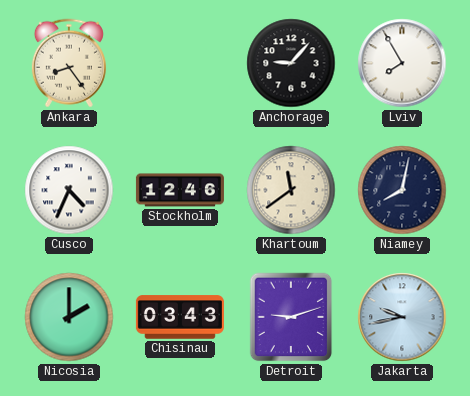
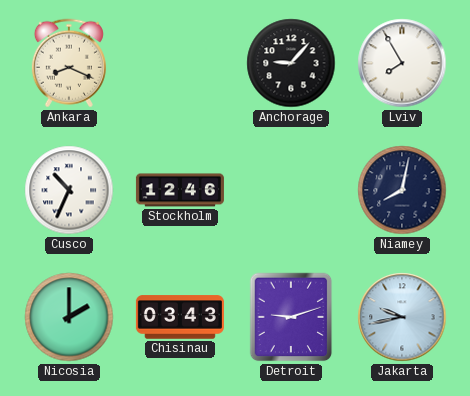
Ankara: 8:24 -> 8:19
Cusco: 4:34 -> 10:34
Khartoum: 11:39 -> none
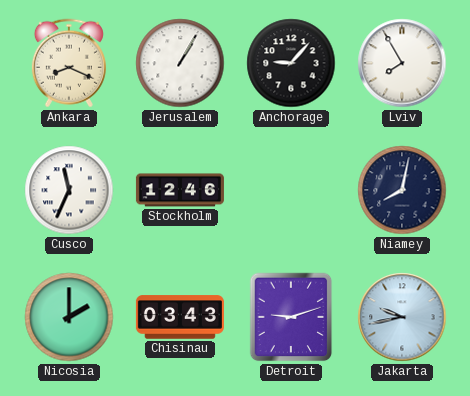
Jerusalem: none -> 1:05
Cusco: 10:34 -> 11:34
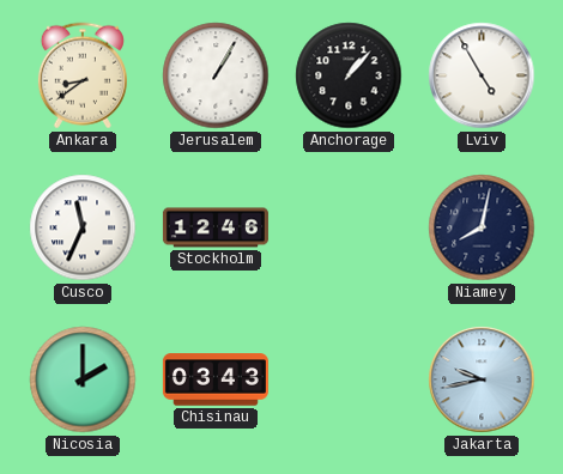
Ankara: 8:19 -> 8:39
Anchorage: 9:07 -> 1:07
Lviv: 7:55 -> 4:55
Detroit: 9:12 -> none
